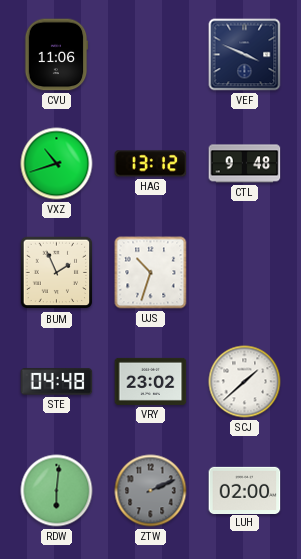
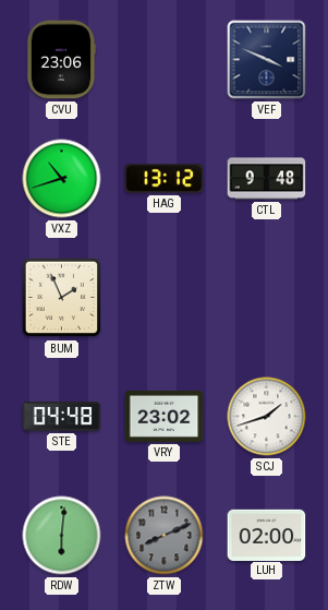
CVU: 11:06 -> 23:06
UJS: 10:33 -> none
SCJ: 1:38 -> 1:42
ZTW: 2:11 -> 8:11
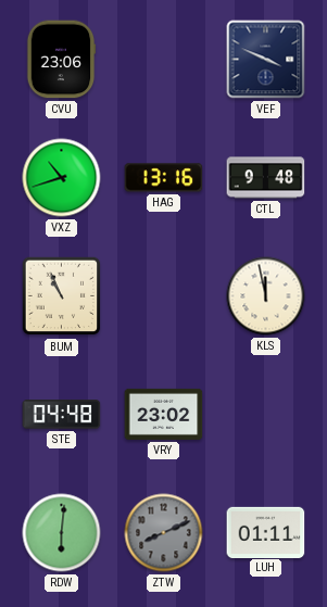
HAG: 13:12 -> 13:16
BUM: 1:56 -> 10:56
KLS: none -> 11:58
SCJ: 1:42 -> none
LUH: 02:00 -> 01:11
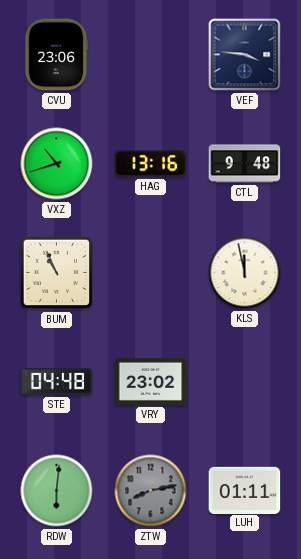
VEF: 3:49 -> 3:46
ZTW: 8:11 -> 8:13
